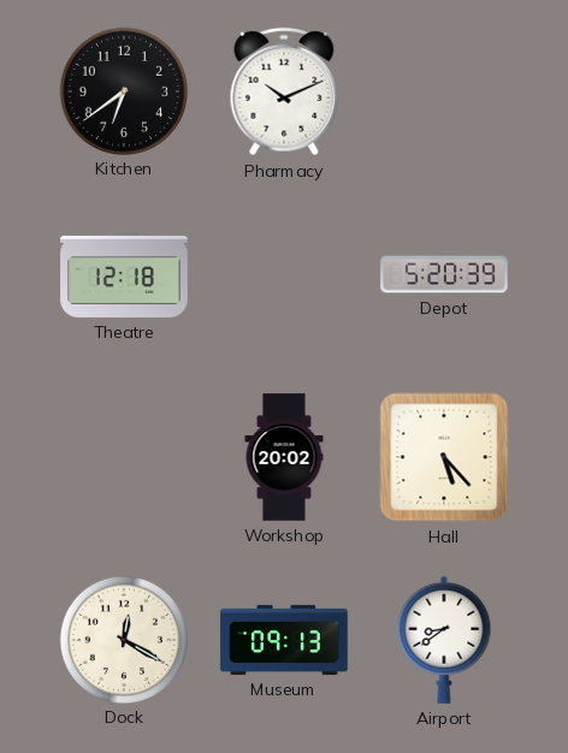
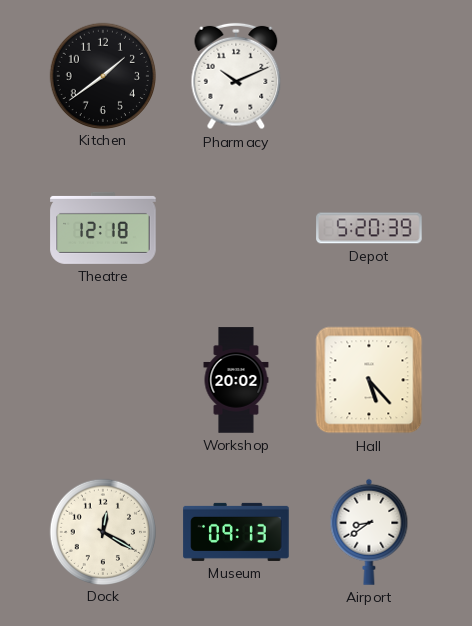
Kitchen: 6:39 -> 1:39
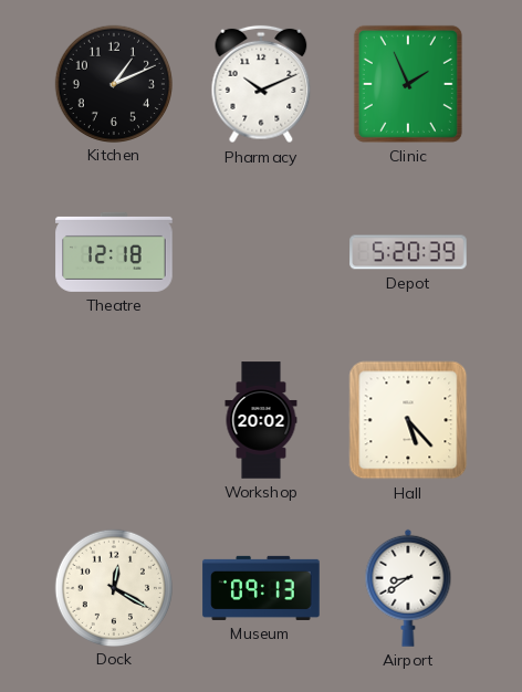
Kitchen: 1:39 -> 1:11
Clinic: none -> 1:56
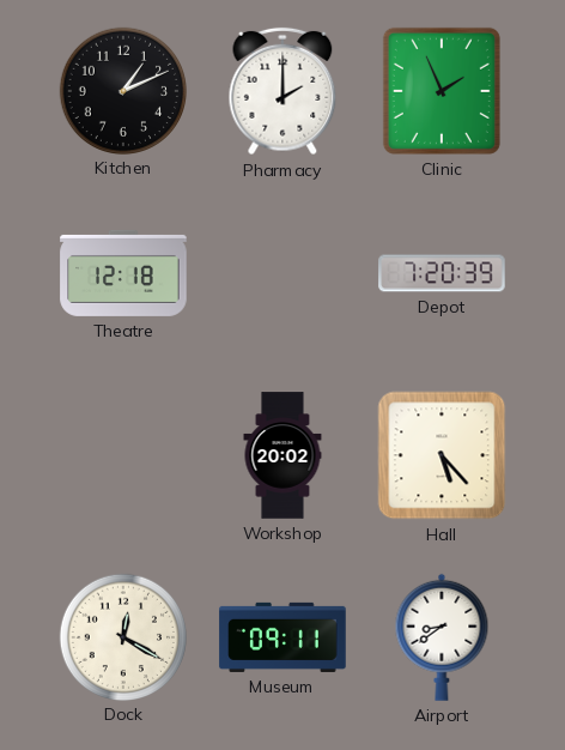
Pharmacy: 10:11 -> 2:00
Depot: 5:20 -> 7:20
Museum: 09:13 -> 09:11
